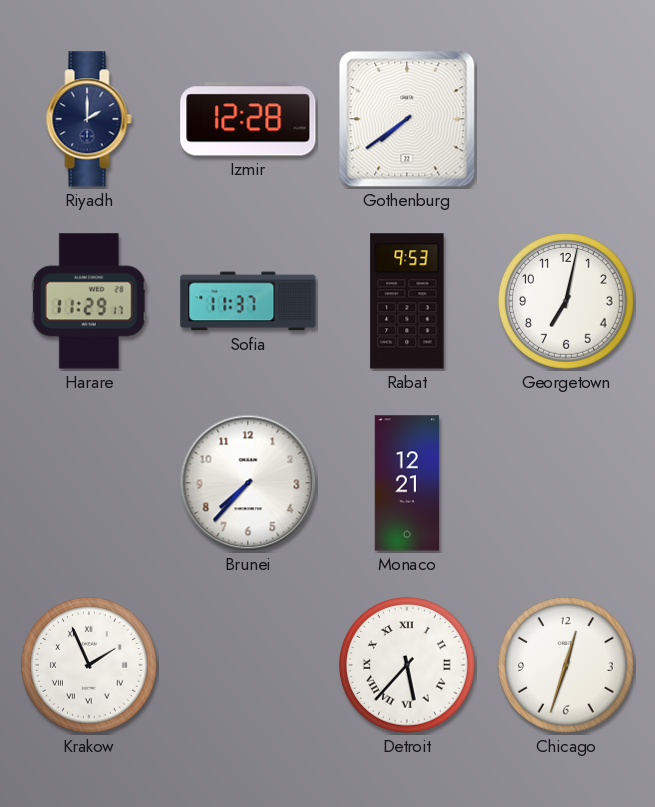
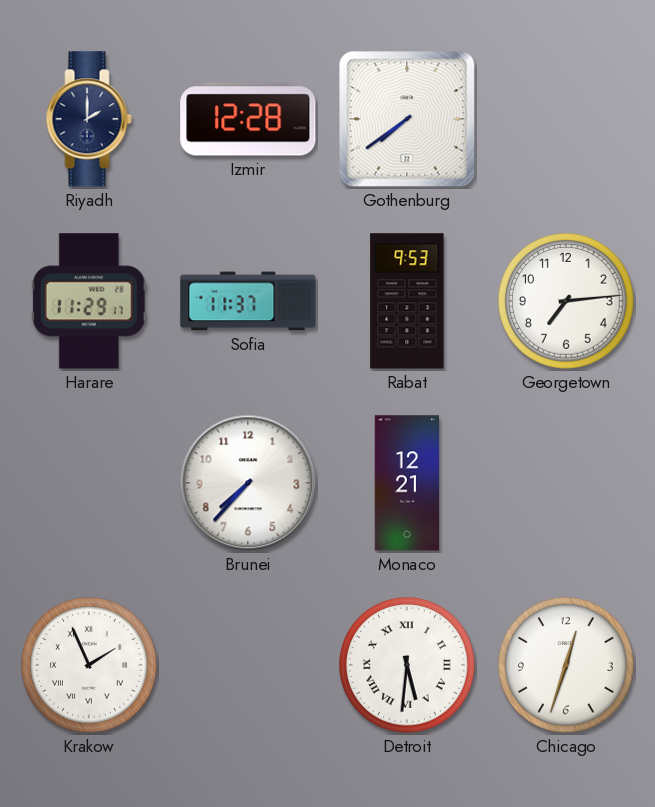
Georgetown: 7:02 -> 7:14
Detroit: 5:37 -> 5:31
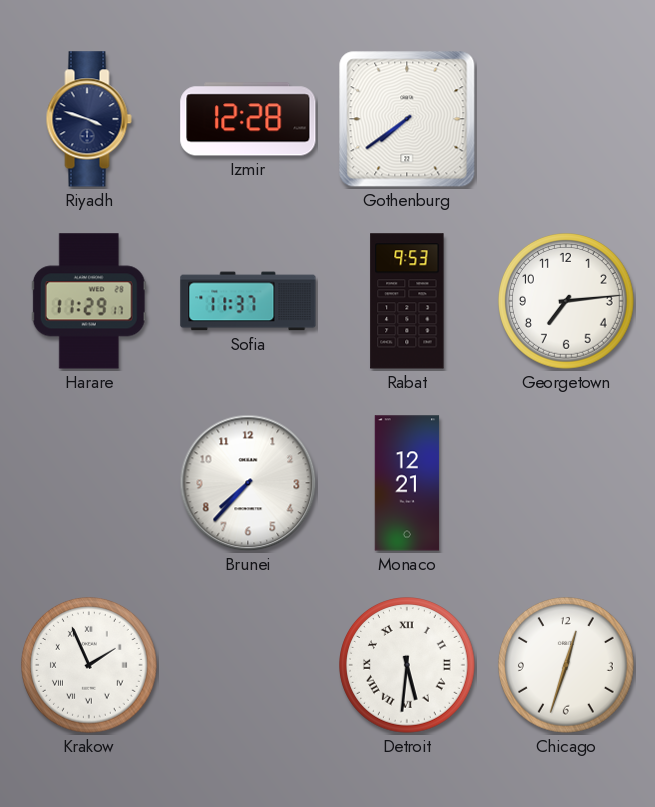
Riyadh: 2:00 -> 3:48
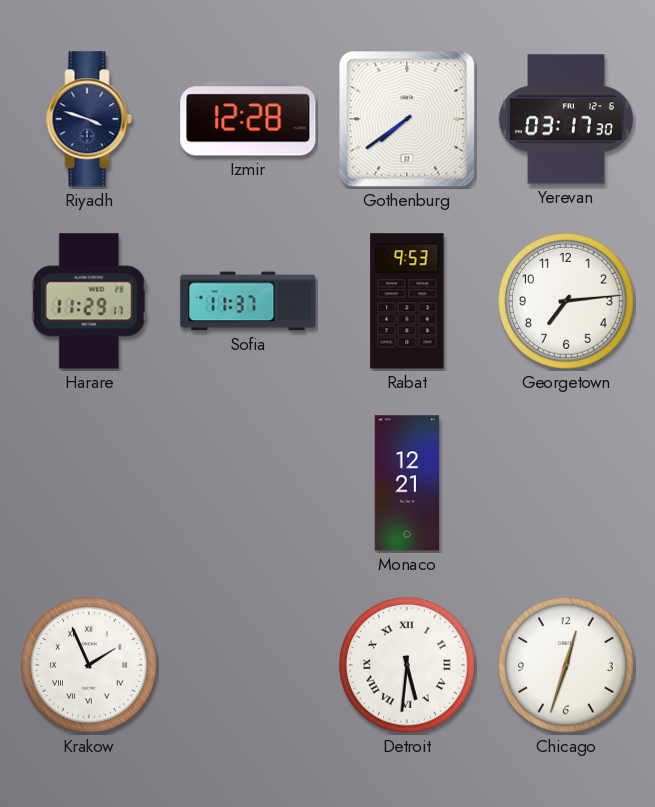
Yerevan: none -> 03:17
Brunei: 7:37 -> none
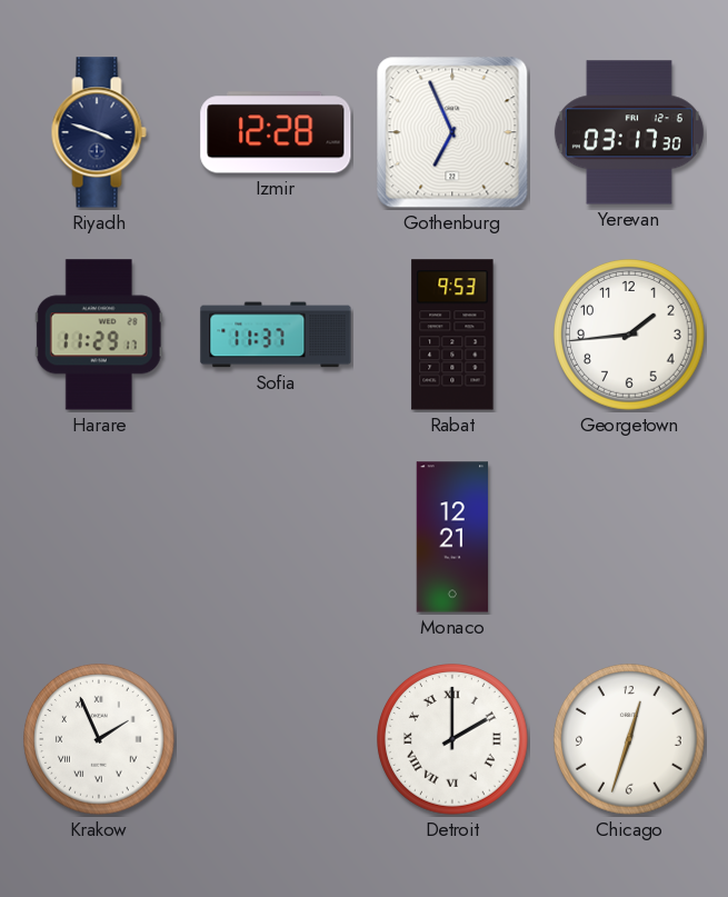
Gothenburg: 7:39 -> 6:56
Georgetown: 7:14 -> 1:44
Detroit: 5:31 -> 2:00
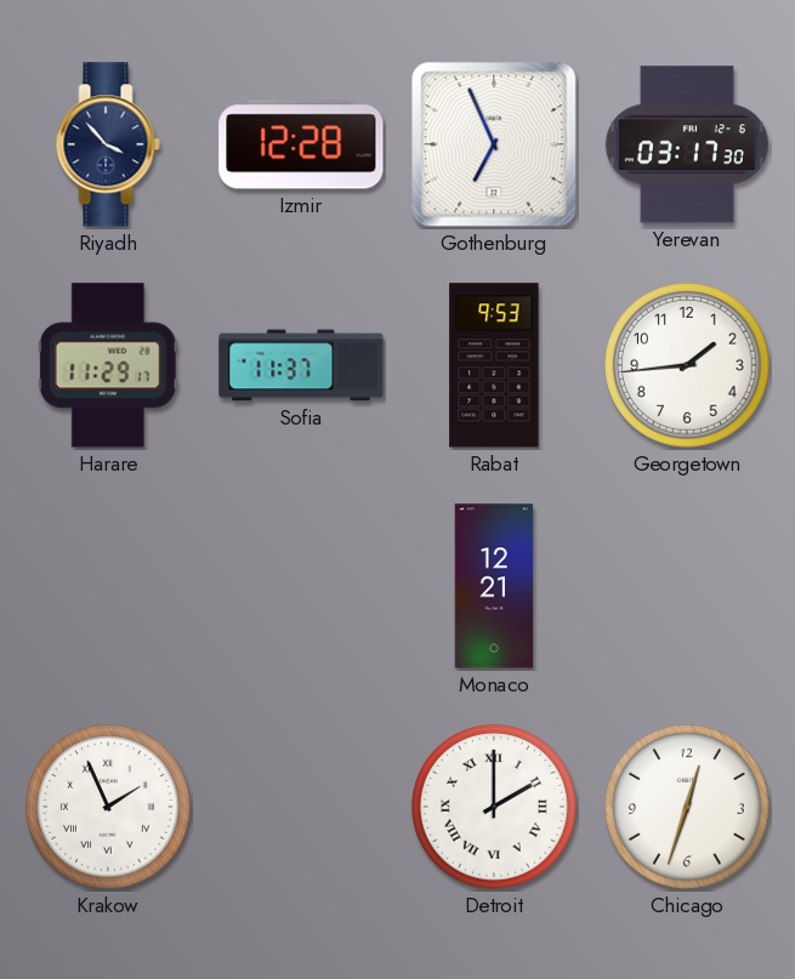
Riyadh: 3:48 -> 3:53
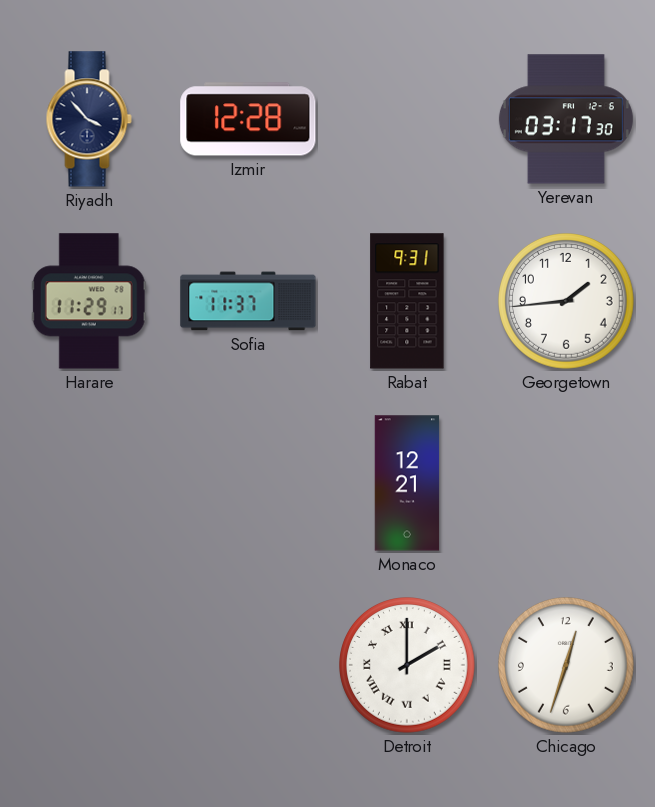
Gothenburg: 6:56 -> none
Rabat: 9:53 -> 9:31
Krakow: 1:56 -> none
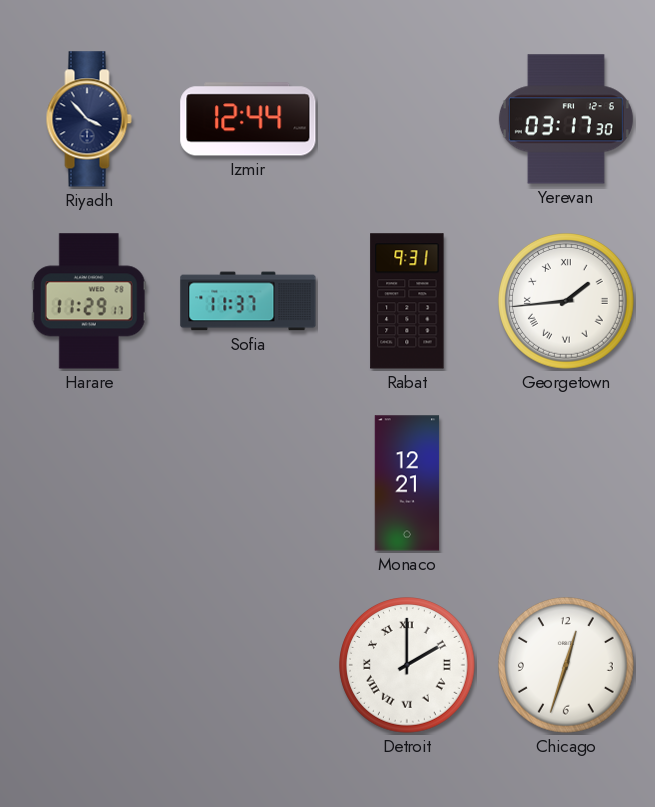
Izmir: 12:28 -> 12:44
Georgetown numerals: Arabic -> Roman
